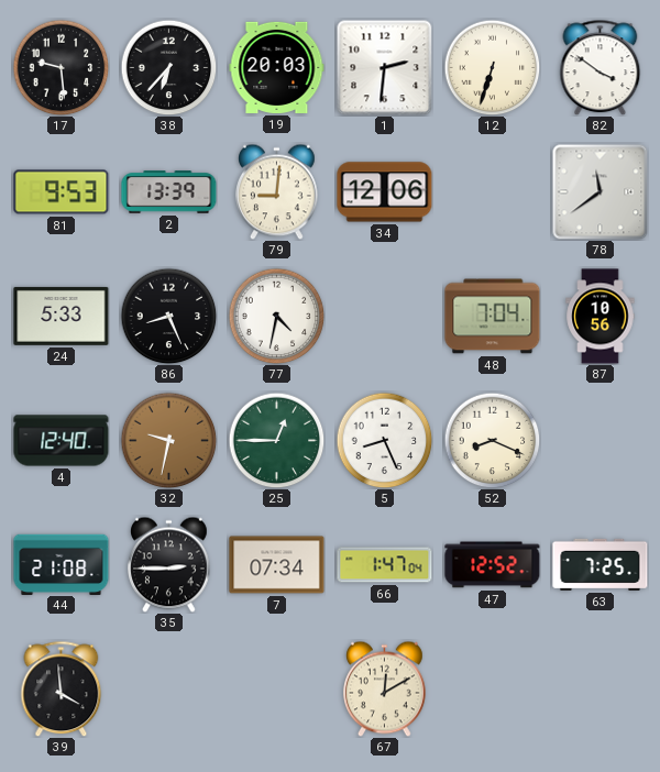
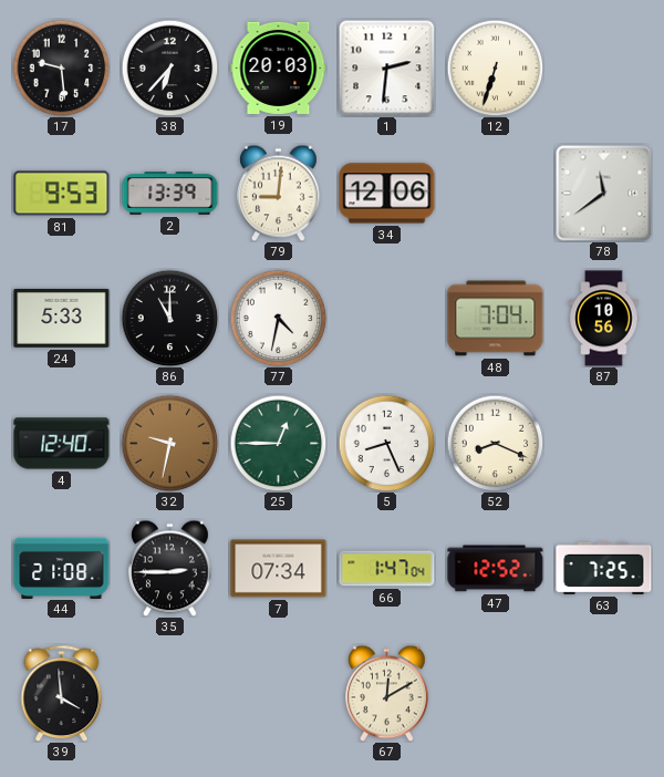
82: 3:51 -> none
86: 8:26 -> 11:00
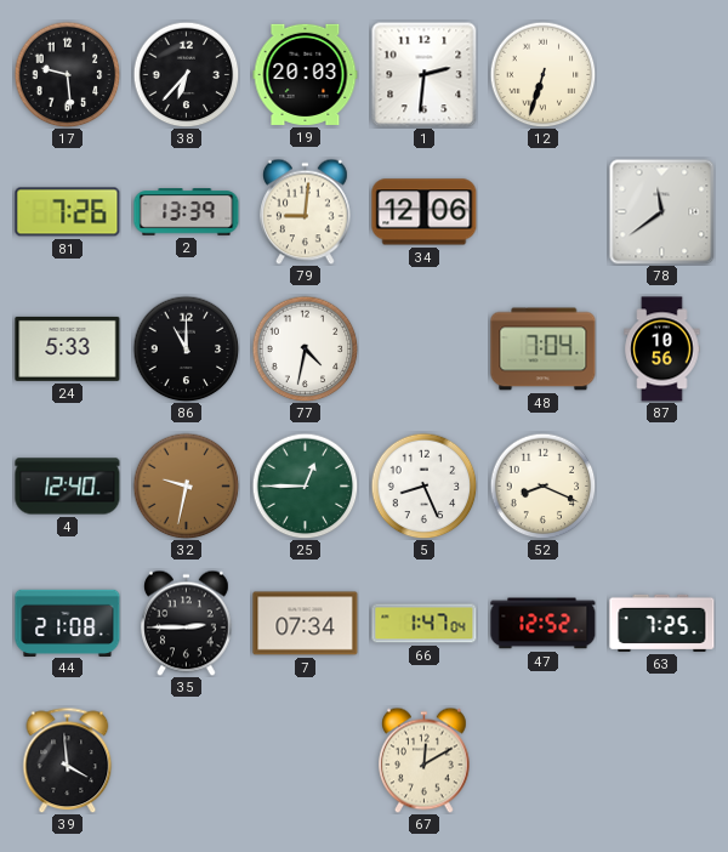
81: 9:53 -> 7:26
